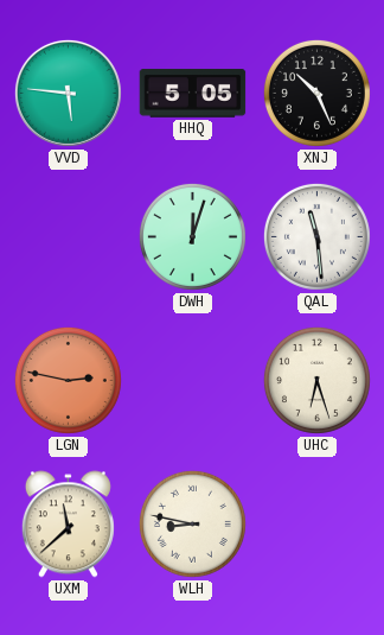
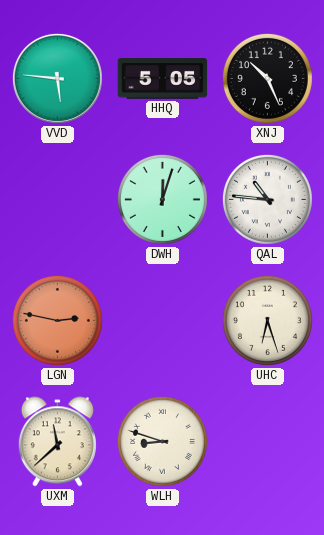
QAL: 11:29 -> 10:46
WLH: 8:47 -> 8:48
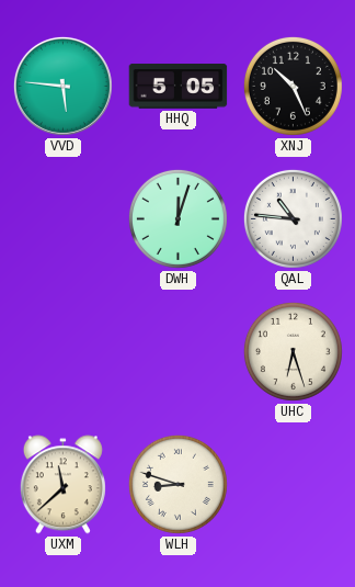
LGN: 2:47 -> none
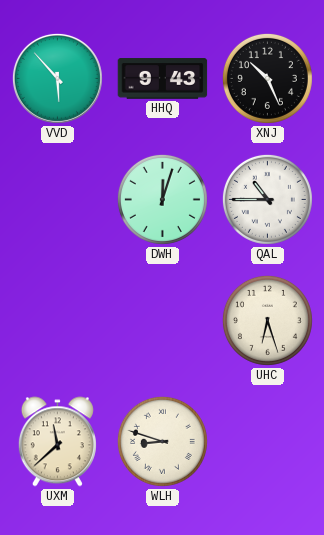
VVD: 5:46 -> 5:53
HHQ: 5:05 -> 9:43
QAL: 10:46 -> 10:45
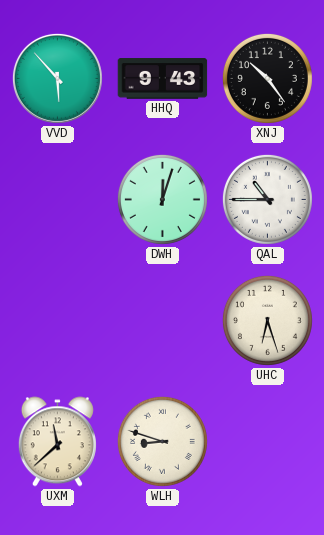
XNJ: 10:26 -> 10:24
